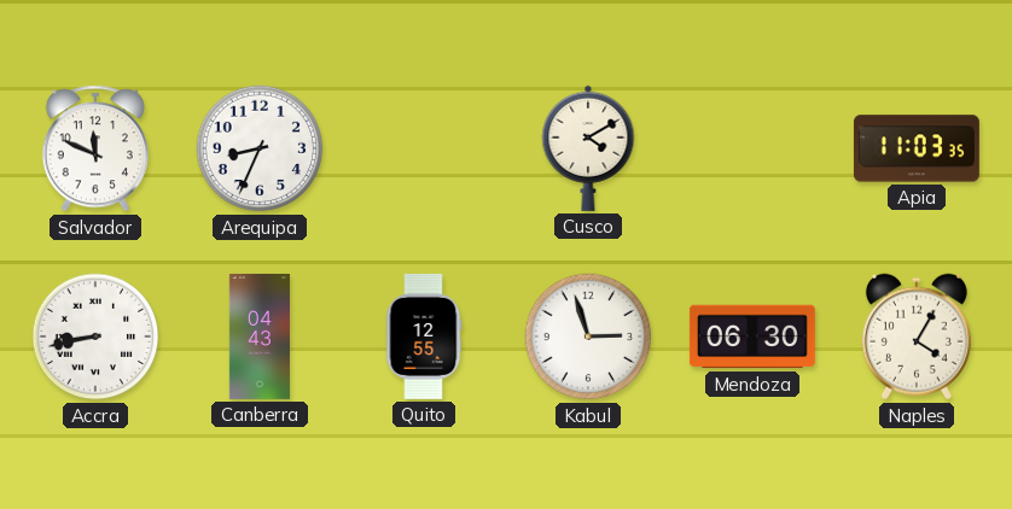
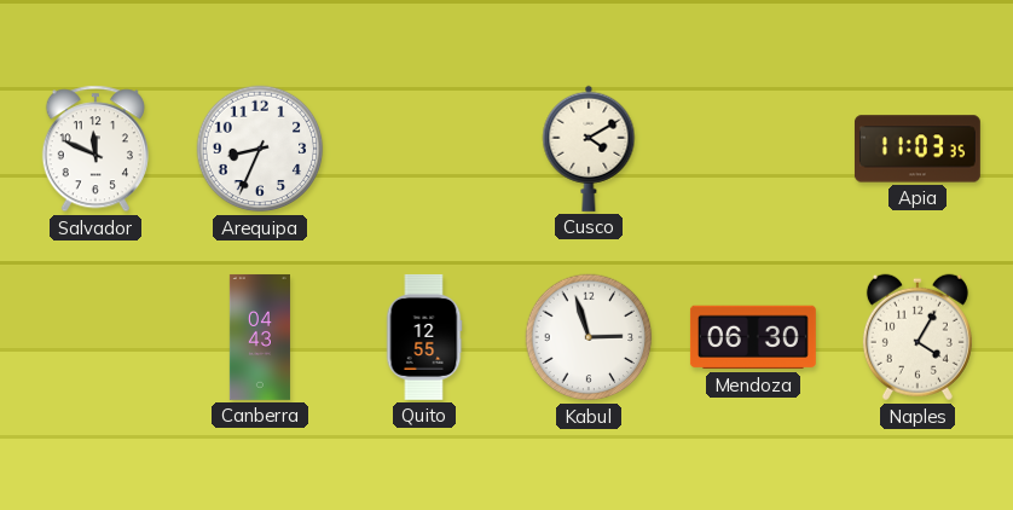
Accra: 8:43 -> none
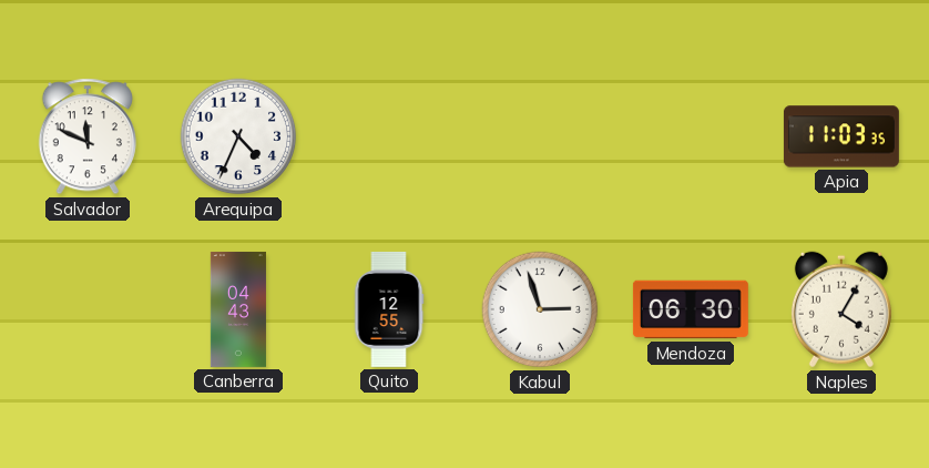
Arequipa: 8:34 -> 4:34
Cusco: 4:10 -> none
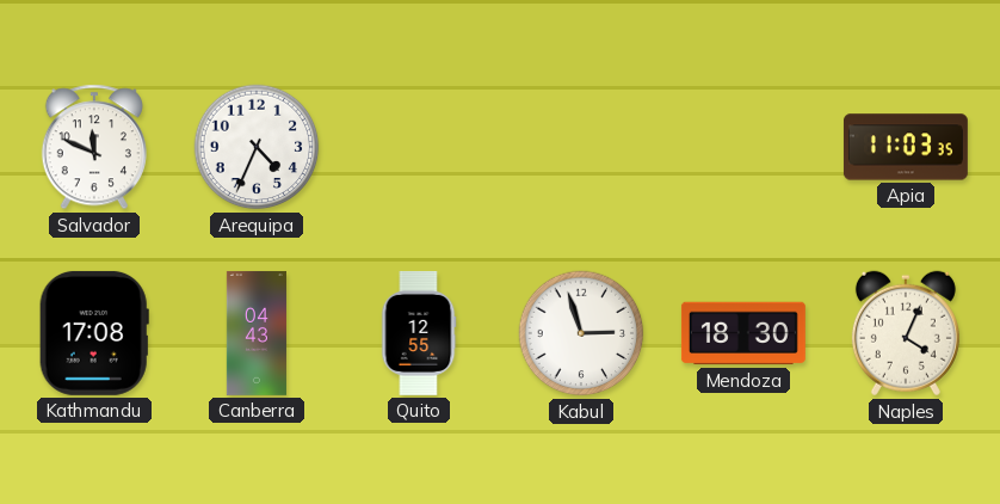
Kathmandu: none -> 17:08
Mendoza: 06:30 -> 18:30
Naples: 4:05 -> 4:04
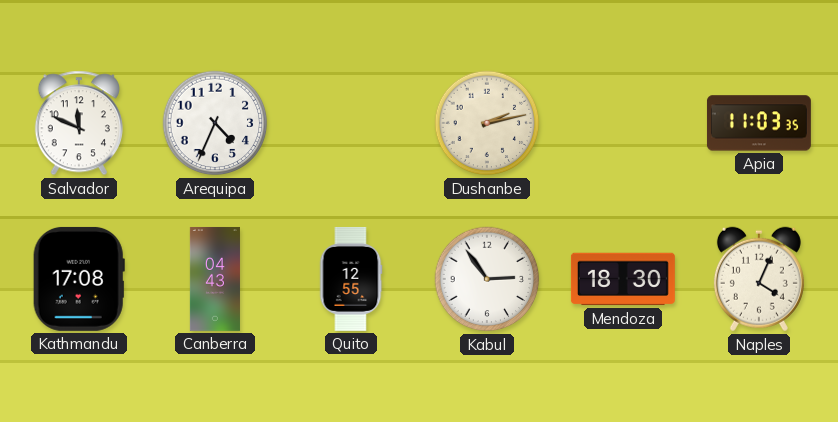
Dushanbe: none -> 2:13
Kabul: 2:57 -> 2:54
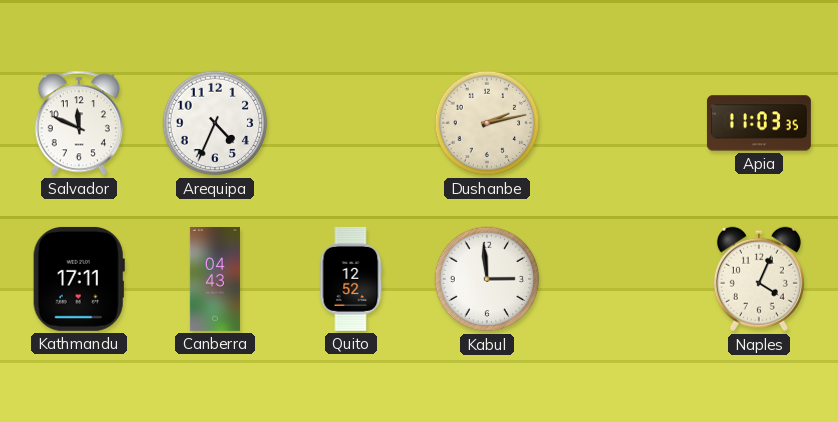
Kathmandu: 17:08 -> 17:11
Quito: 12:55 -> 12:52
Kabul: 2:54 -> 2:59
Mendoza: 18:30 -> none
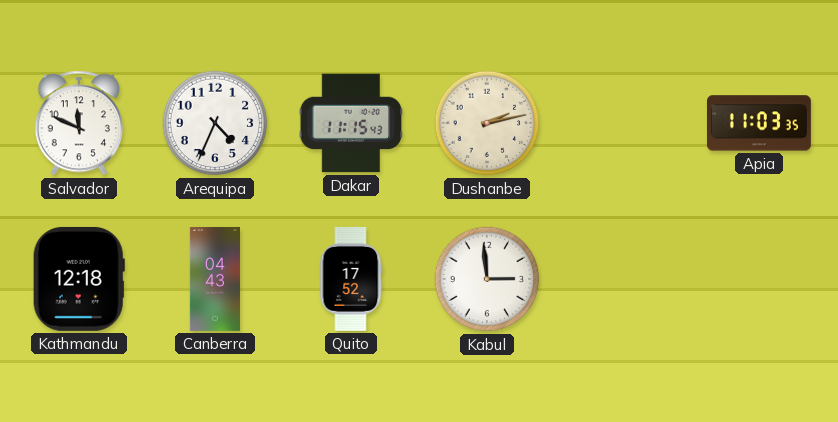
Dakar: none -> 11:15
Kathmandu: 17:11 -> 12:18
Quito: 12:52 -> 17:52
Naples: 4:04 -> none
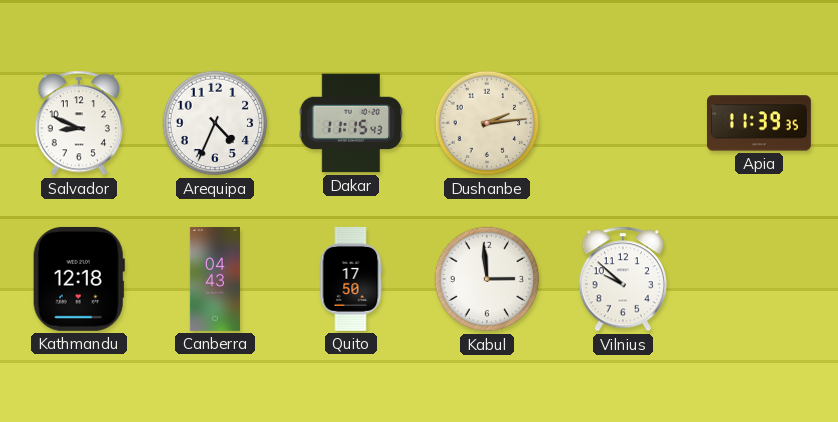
Salvador: 11:49 -> 8:49
Dushanbe: 2:13 -> 2:14
Apia: 11:03 -> 11:39
Quito: 17:52 -> 17:50
Vilnius: none -> 9:52
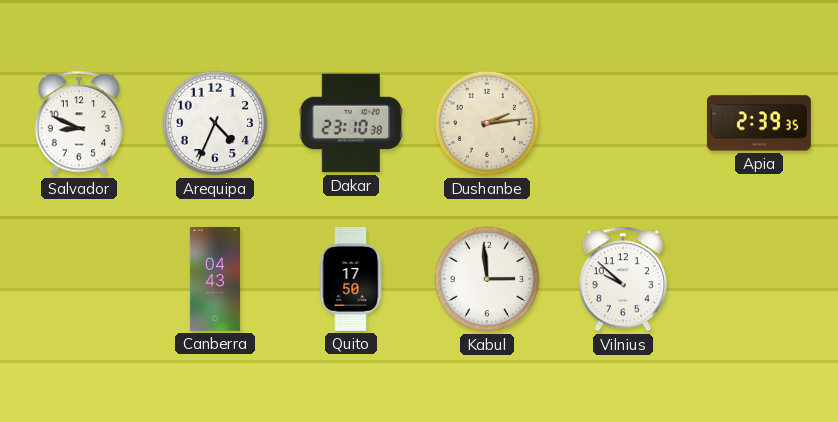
Dakar: 11:15 -> 23:10
Apia: 11:39 -> 2:39
Kathmandu: 12:18 -> none
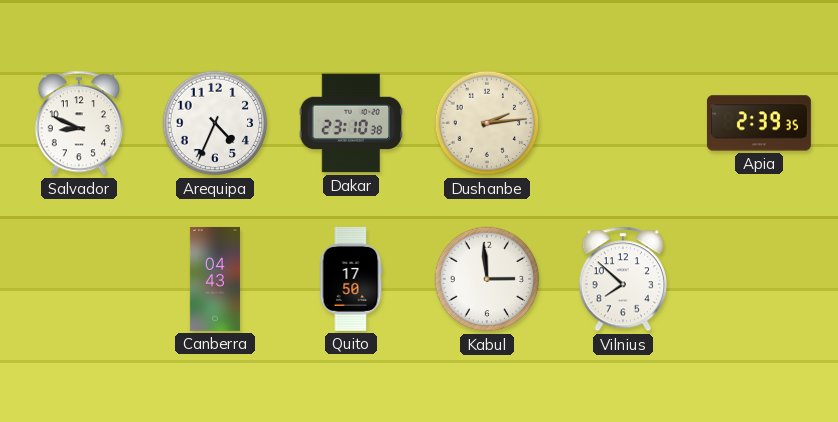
Vilnius: 9:52 -> 7:52
